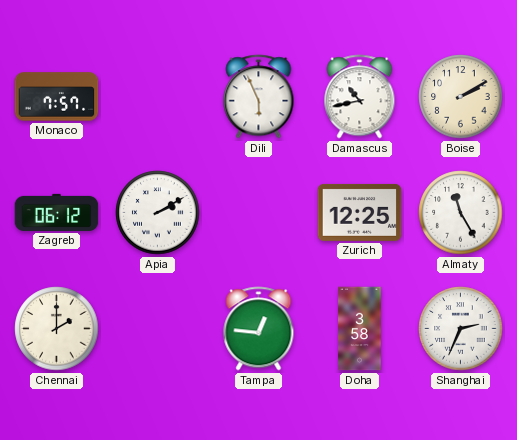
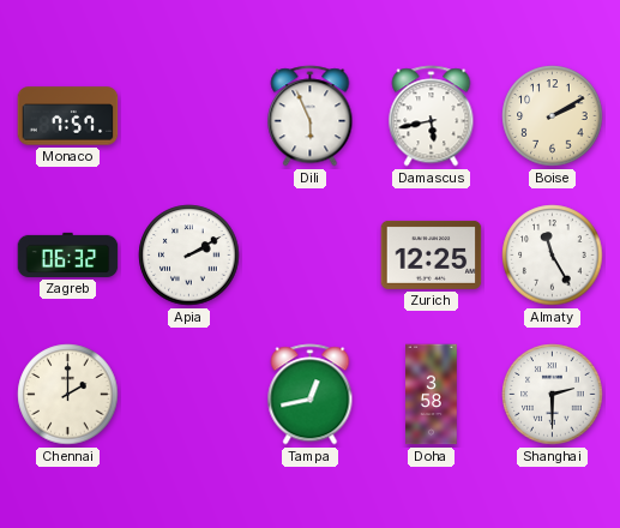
Damascus: 10:43 -> 5:43
Zagreb: 06:12 -> 06:32
Tampa: 12:46 -> 12:43
Shanghai: 2:34 -> 2:30
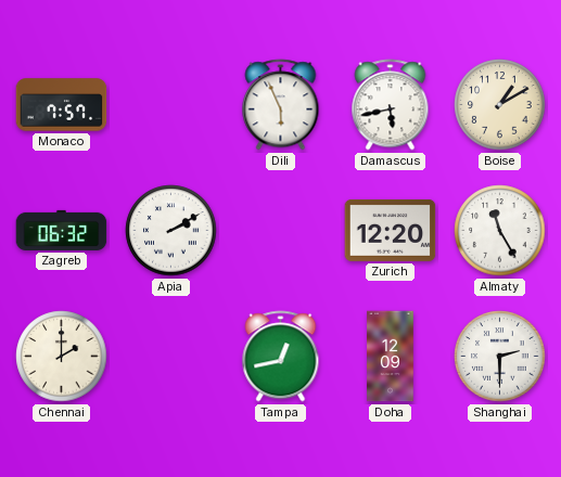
Boise: 2:10 -> 1:10
Zurich: 12:25 -> 12:20
Doha: 3:58 -> 12:09
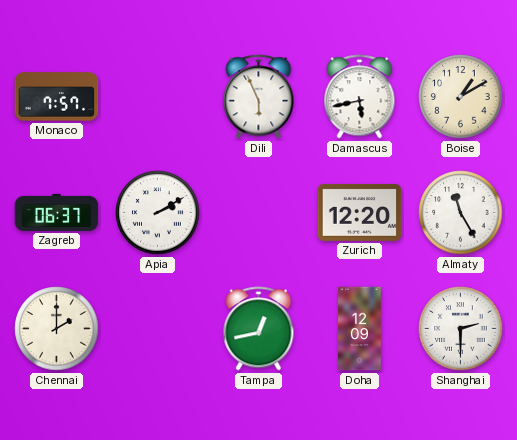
Zagreb: 06:32 -> 06:37
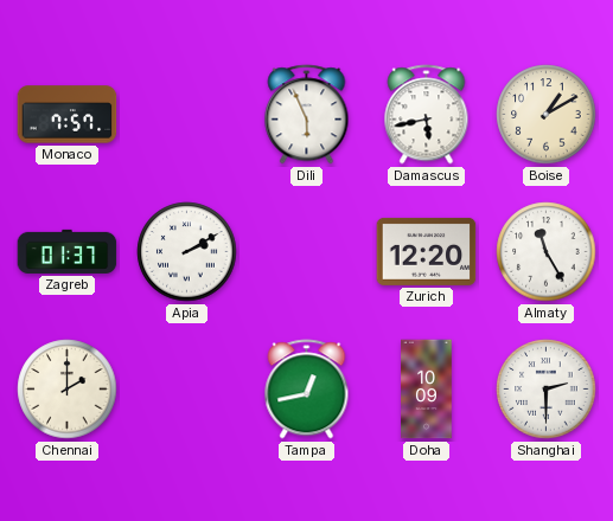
Zagreb: 06:37 -> 01:37
Doha: 12:09 -> 10:09
